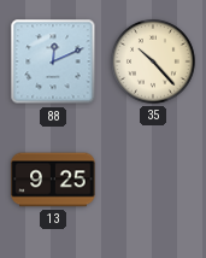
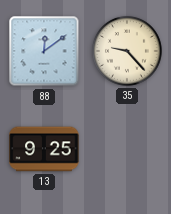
88: 12:11 -> 12:09
35: 10:23 -> 9:23
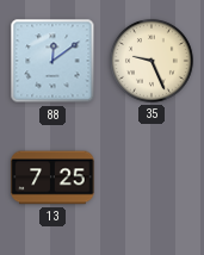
35: 9:23 -> 9:26
13: 9:25 -> 7:25
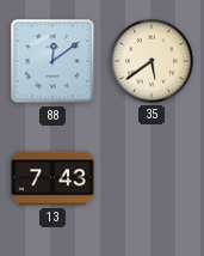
35: 9:26 -> 5:39
13: 7:25 -> 7:43
